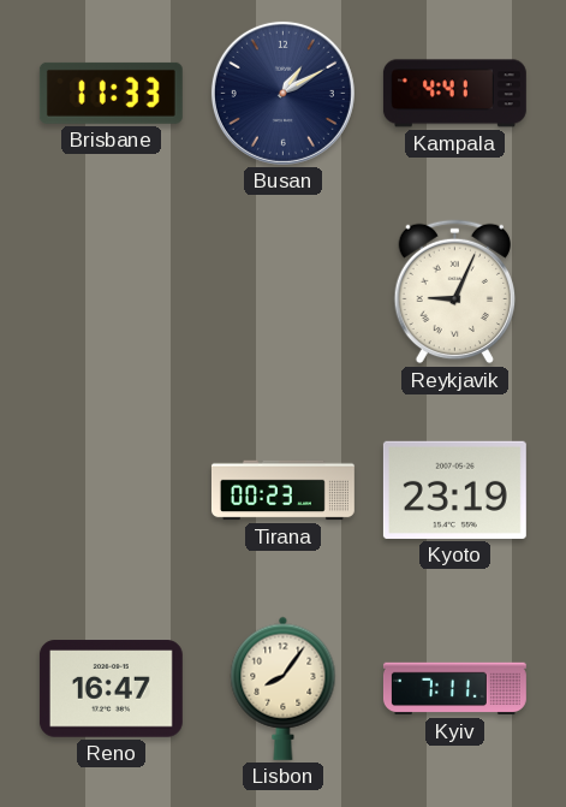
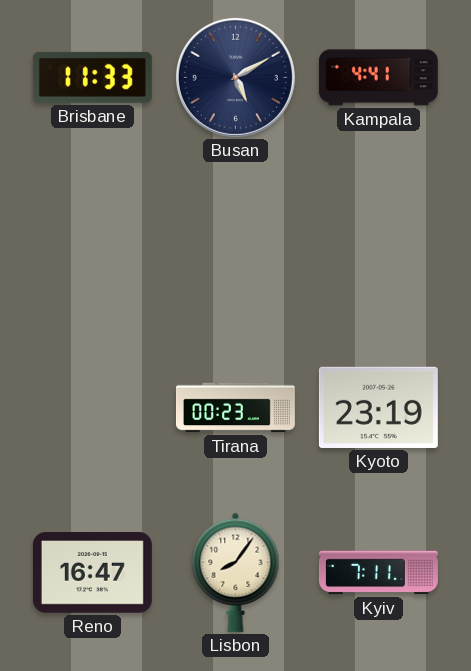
Busan: 1:10 -> 5:10
Reykjavik: 9:04 -> none
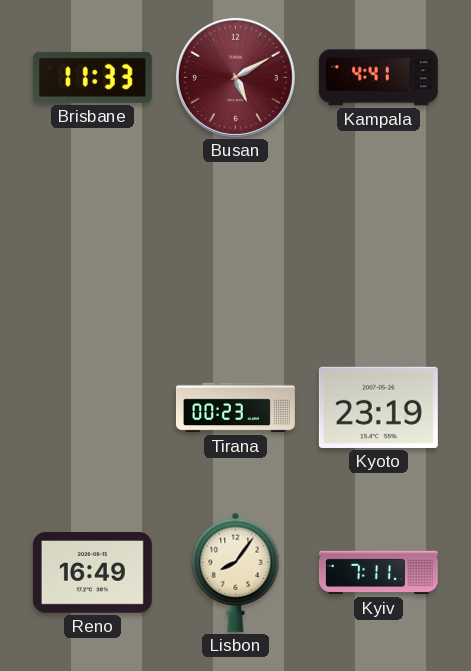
Busan dial: navy -> burgundy
Reno: 16:47 -> 16:49
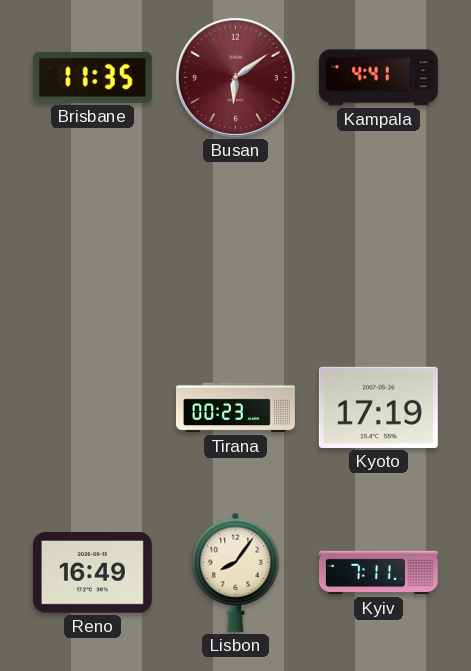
Brisbane: 11:33 -> 11:35
Busan: 5:10 -> 6:09
Kyoto: 23:19 -> 17:19
